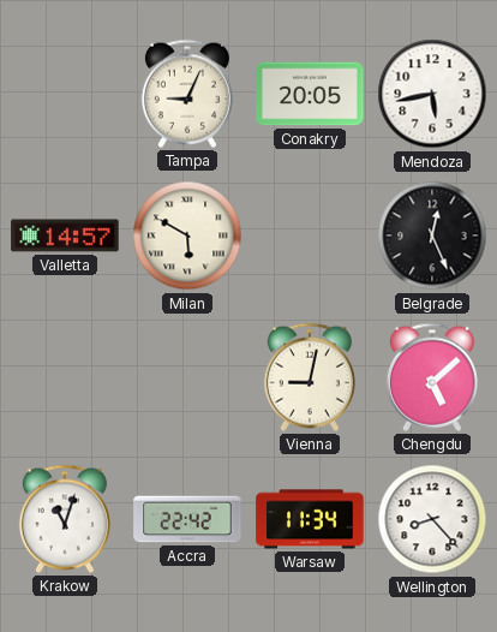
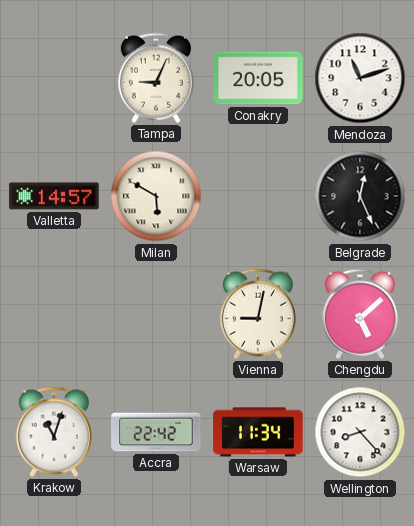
Mendoza: 5:43 -> 11:12
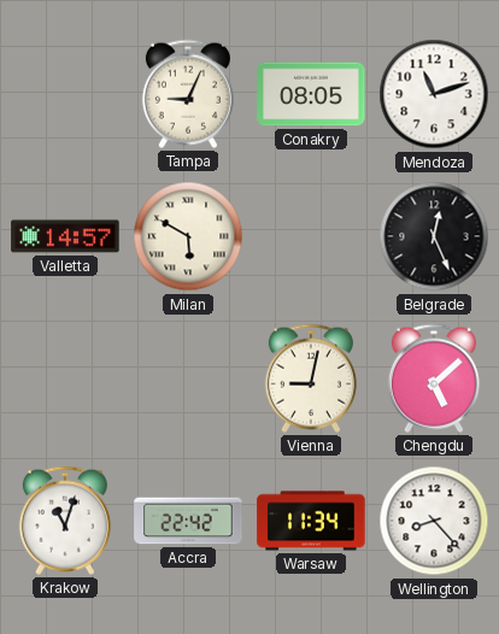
Conakry: 20:05 -> 08:05
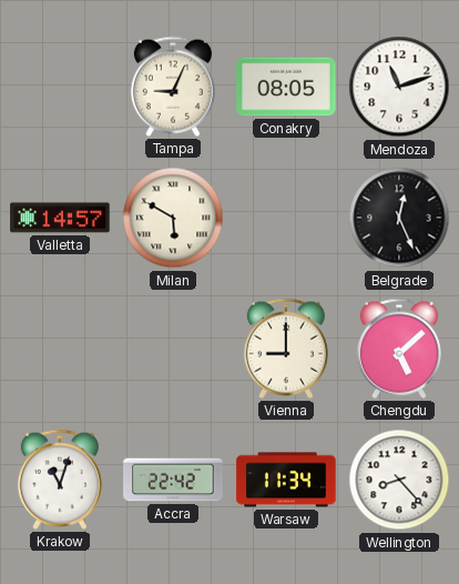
Vienna: 9:02 -> 9:00
